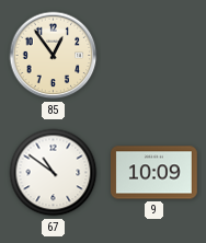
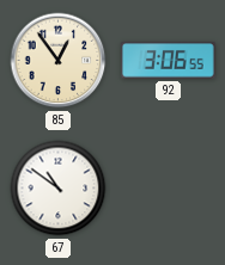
92: none -> 3:06
9: 10:09 -> none
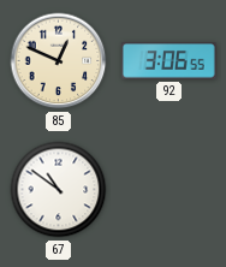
85: 12:54 -> 12:49
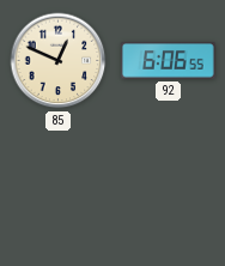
92: 3:06 -> 6:06
67: 10:51 -> none
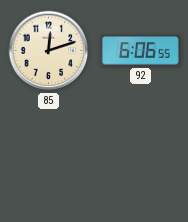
85: 12:49 -> 12:12
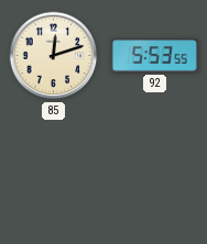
92: 6:06 -> 5:53
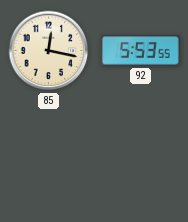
85: 12:12 -> 12:17
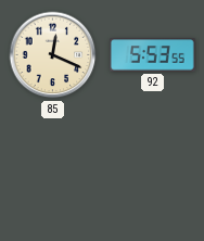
85: 12:17 -> 12:19
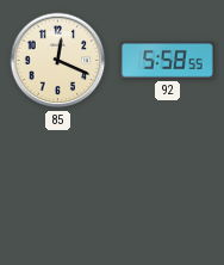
92: 5:53 -> 5:58
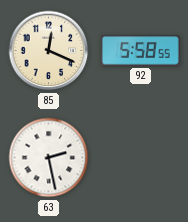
63: none -> 2:28
